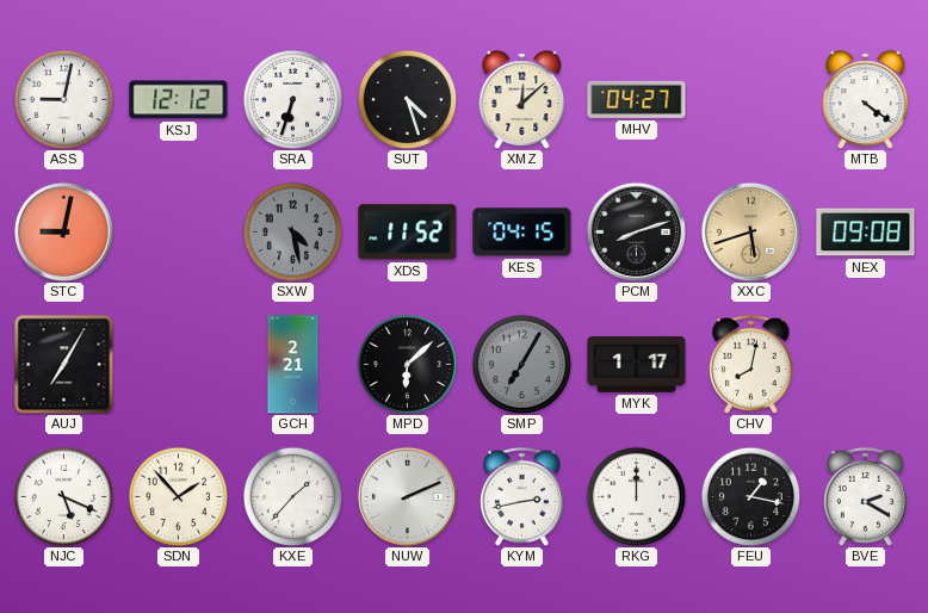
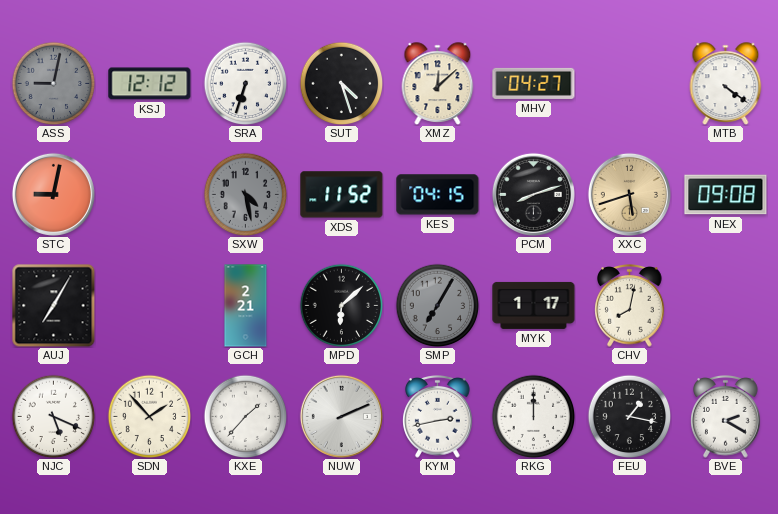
ASS dial: white -> grey
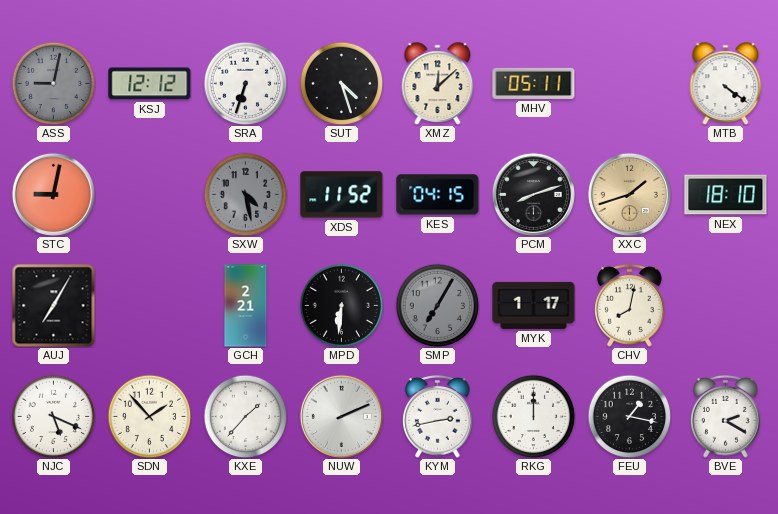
MHV: 04:27 -> 05:11
XXC: 5:42 -> 1:42
NEX: 09:08 -> 18:10
MPD: 6:08 -> 6:31
